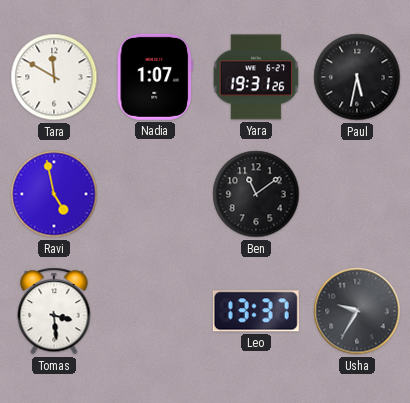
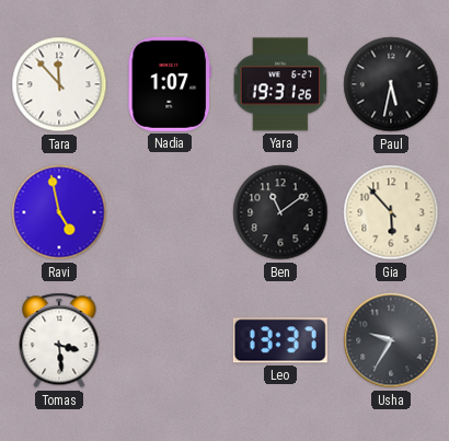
Tara: 11:50 -> 11:53
Gia: none -> 5:53
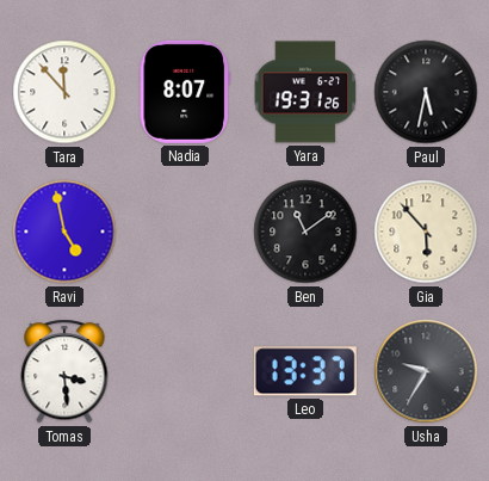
Nadia: 1:07 -> 8:07
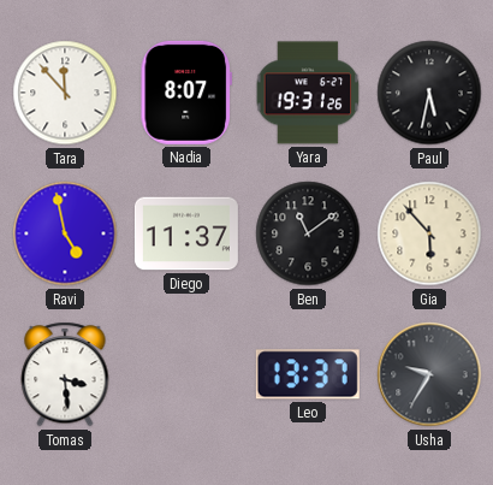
Diego: none -> 11:37
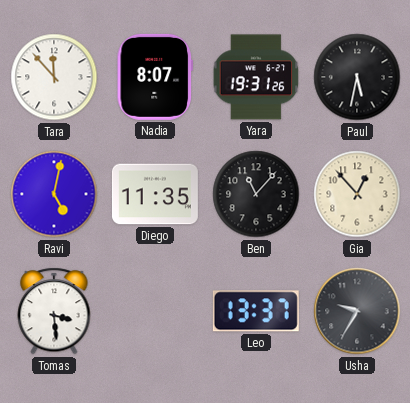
Ravi: 4:58 -> 5:02
Diego: 11:37 -> 11:35
Ben: 11:09 -> 11:07
Gia: 5:53 -> 12:53
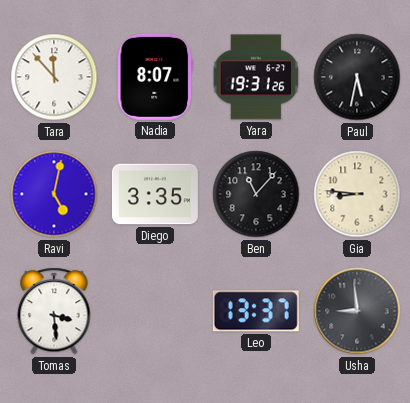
Diego: 11:35 -> 3:35
Gia: 12:53 -> 8:46
Usha: 9:35 -> 8:59
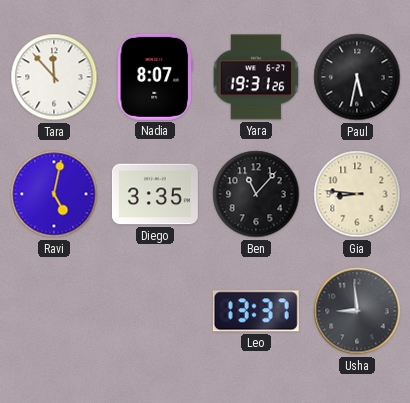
Tomas: 3:29 -> none
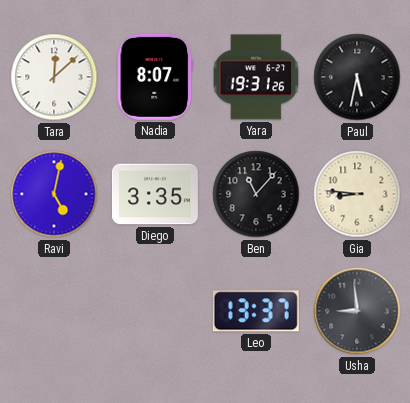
Tara: 11:53 -> 12:08
